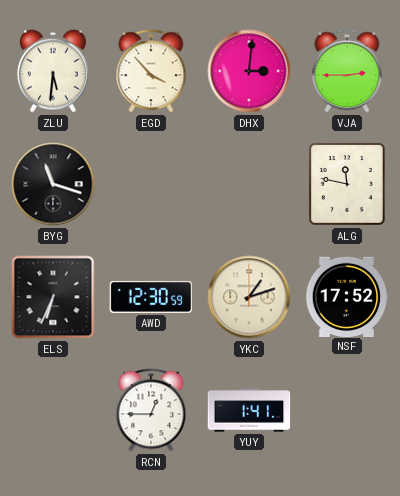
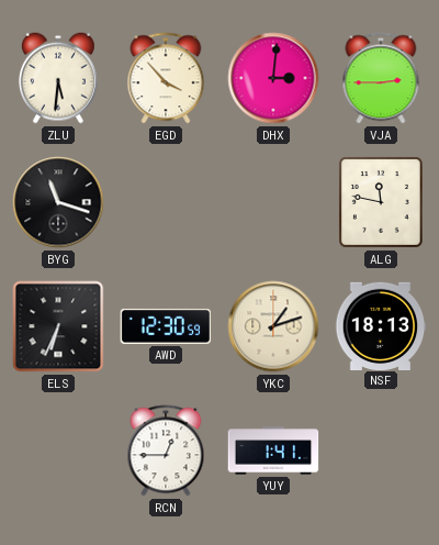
NSF: 17:52 -> 18:13
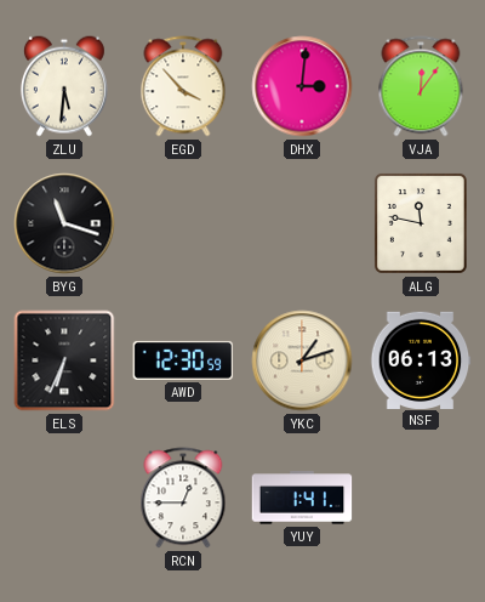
VJA: 2:45 -> 12:06
NSF: 18:13 -> 06:13
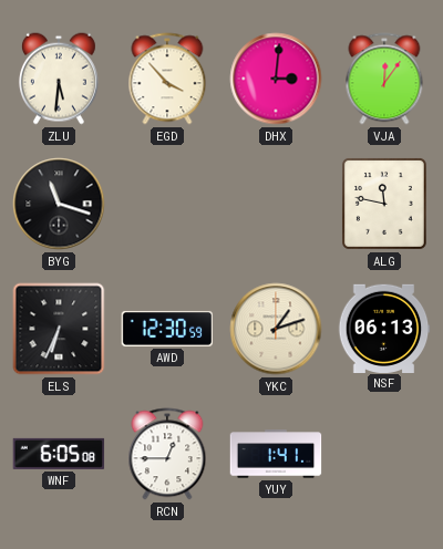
WNF: none -> 6:05
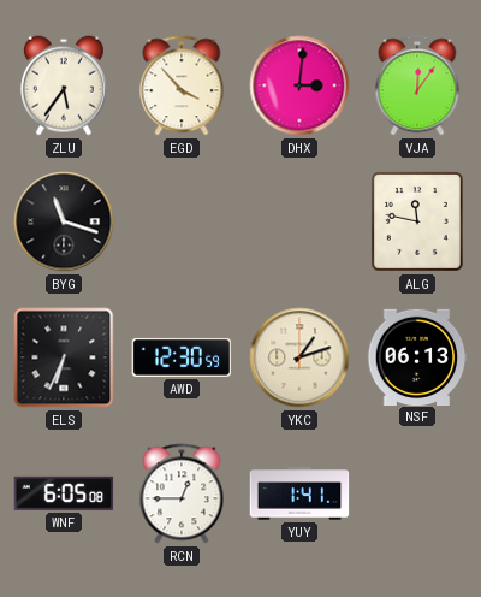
ZLU: 5:31 -> 5:36
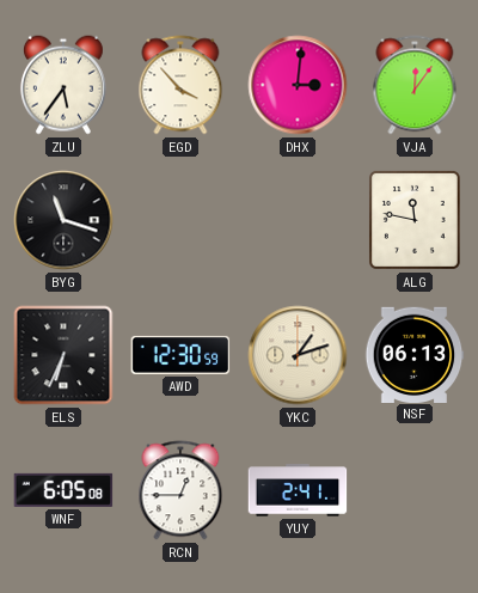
YUY: 1:41 -> 2:41
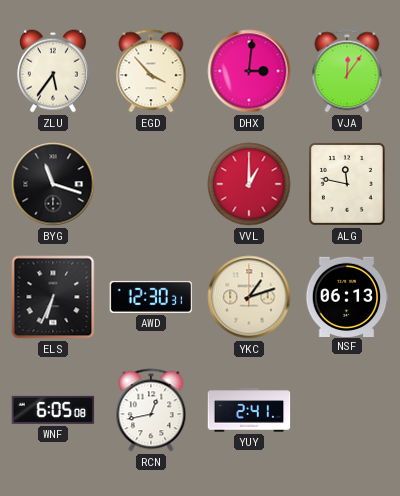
VVL: none -> 1:00
AWD: 12:30:59 -> 12:30:31
RCN: 12:45 -> 12:43
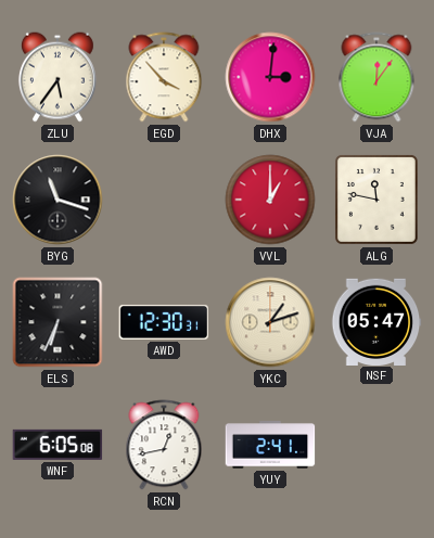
NSF: 06:13 -> 05:47
